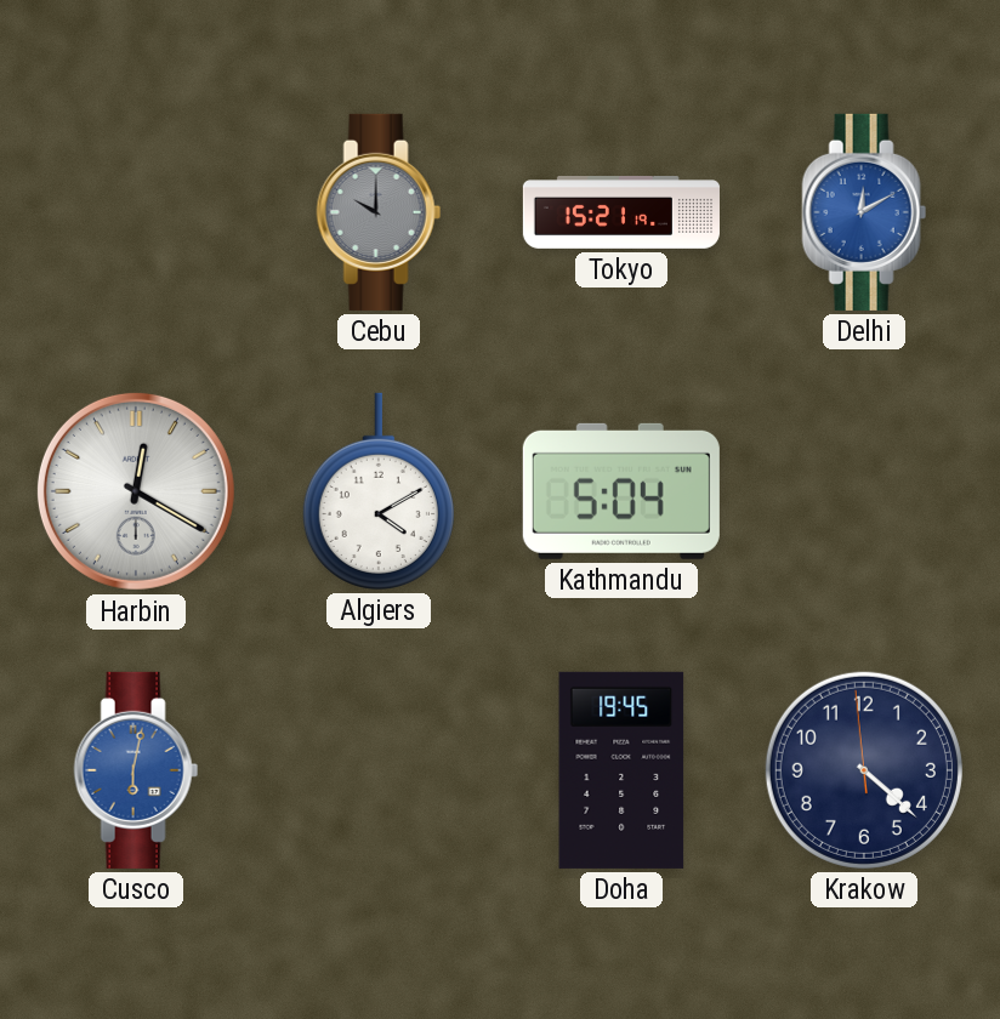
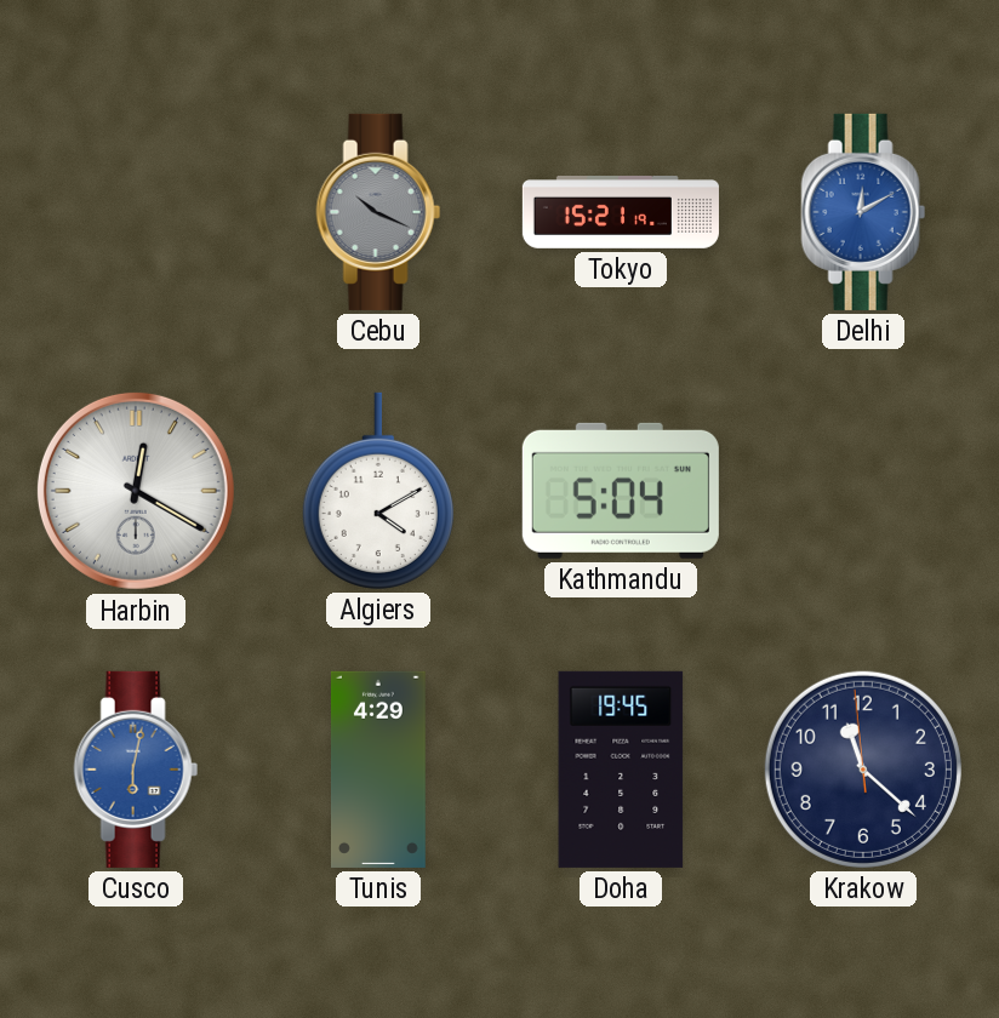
Cebu: 10:00 -> 10:19
Tunis: none -> 4:29
Krakow: 4:21 -> 11:21
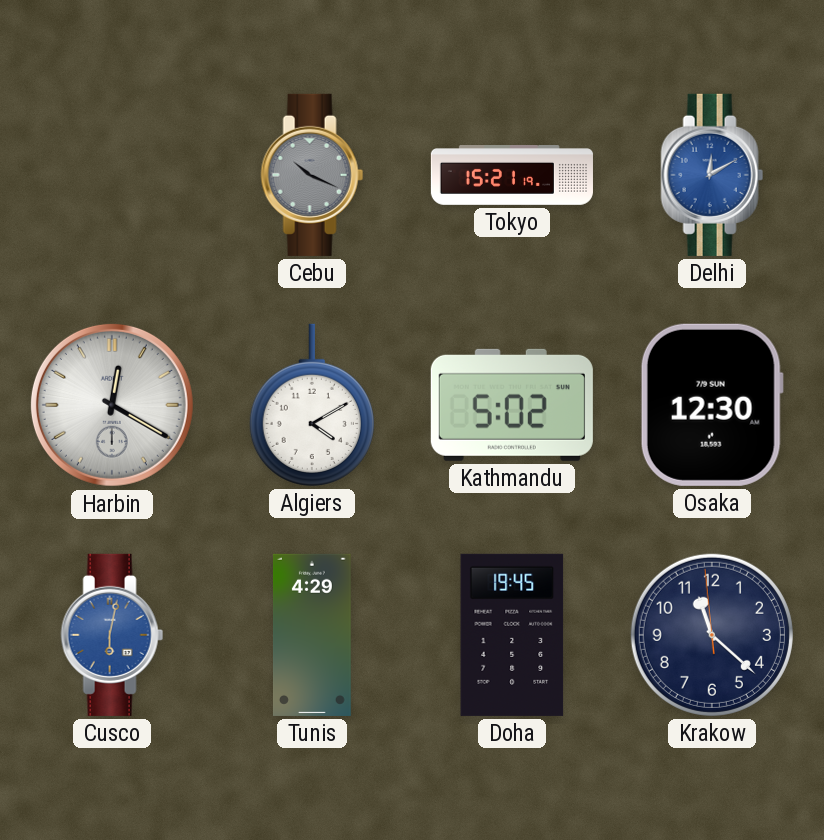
Kathmandu: 5:04 -> 5:02
Osaka: none -> 12:30
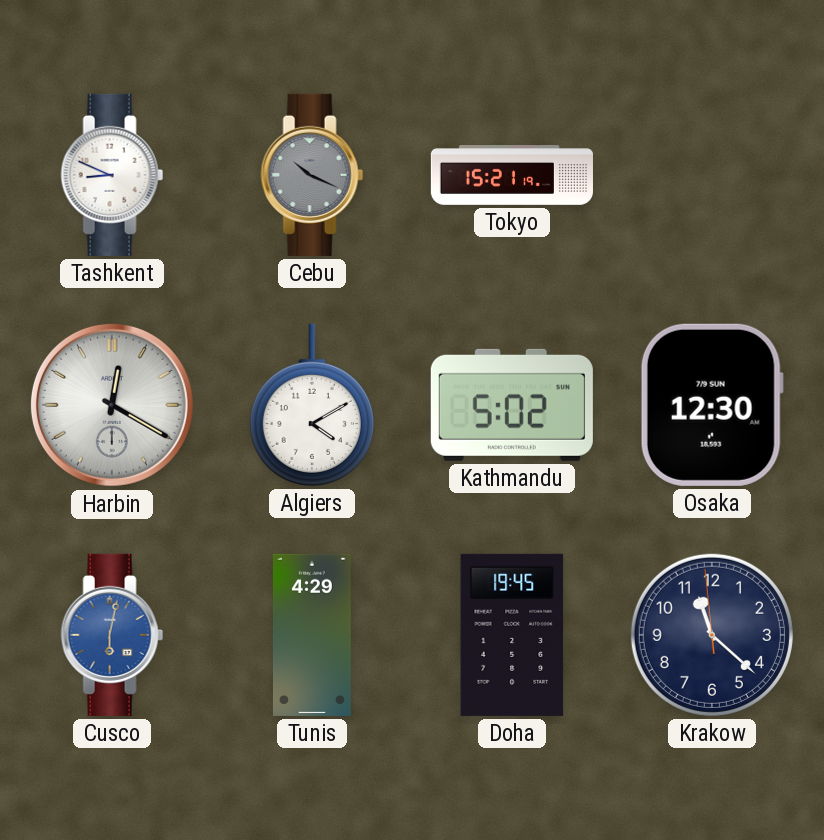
Tashkent: none -> 8:49
Delhi: 12:10 -> none
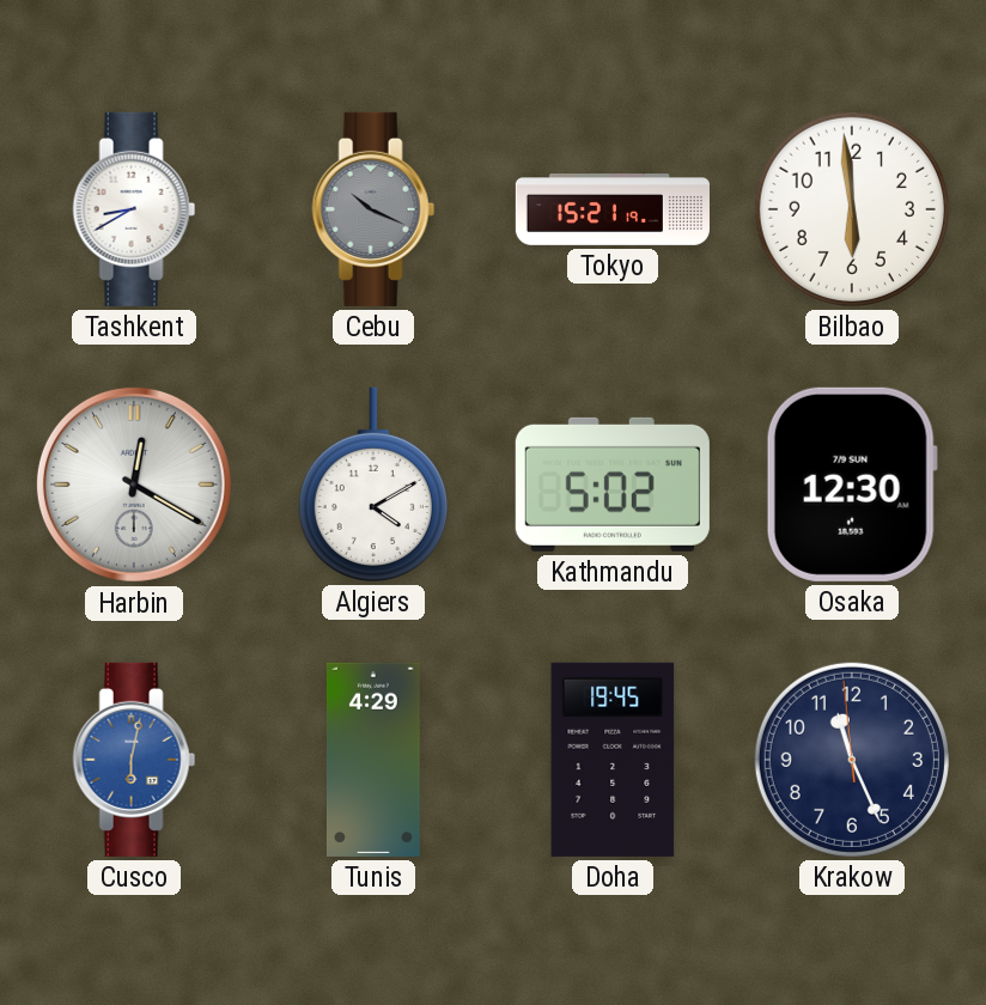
Tashkent: 8:49 -> 8:40
Bilbao: none -> 5:59
Krakow: 11:21 -> 11:25
